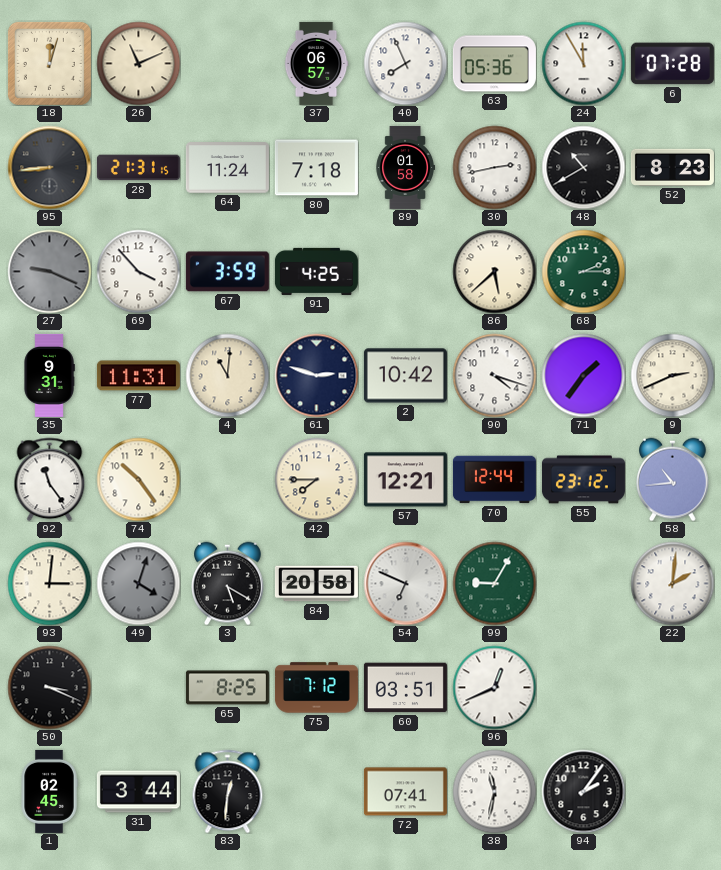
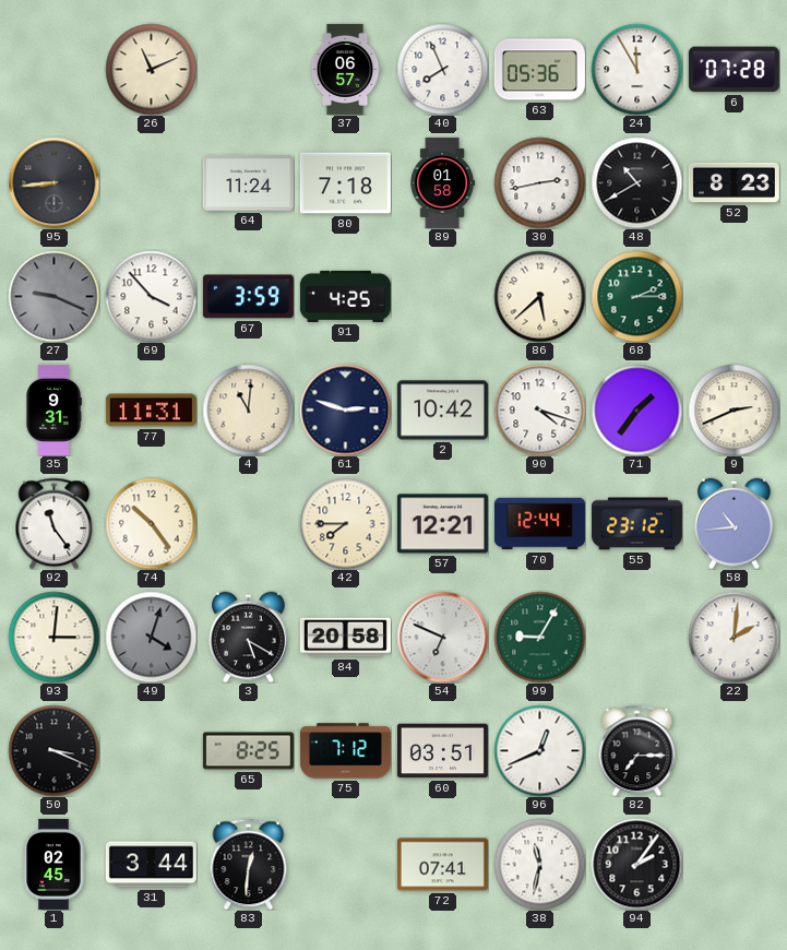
18: 12:03 -> none
28: 21:31 -> none
82: none -> 7:15
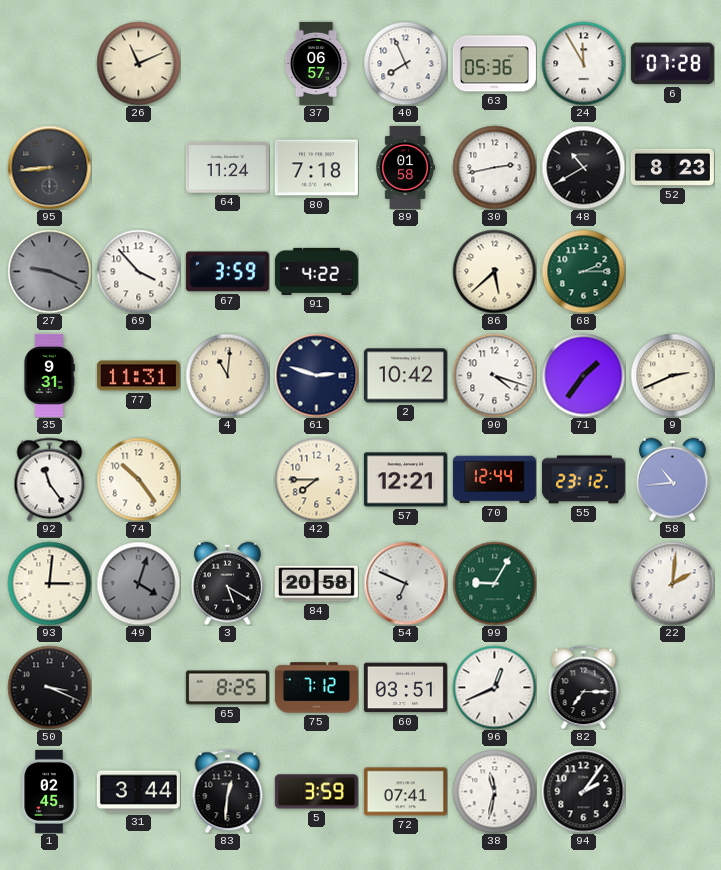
91: 4:25 -> 4:22
5: none -> 3:59
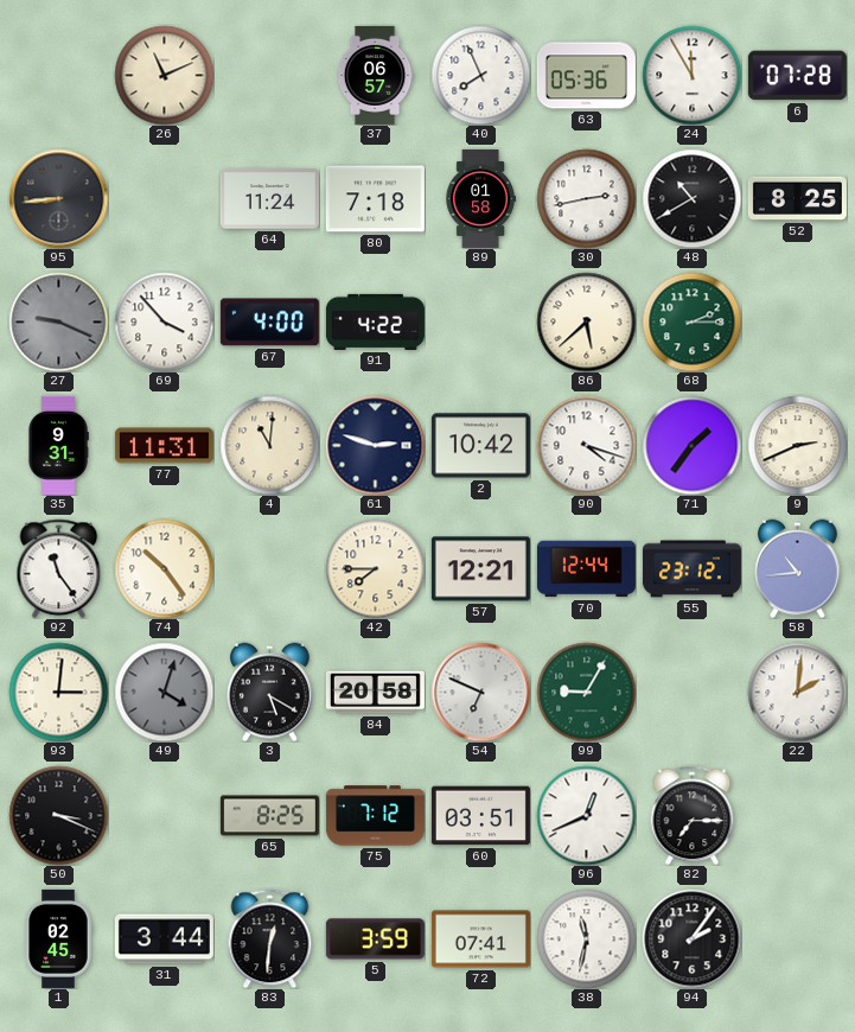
52: 8:23 -> 8:25
67: 3:59 -> 4:00
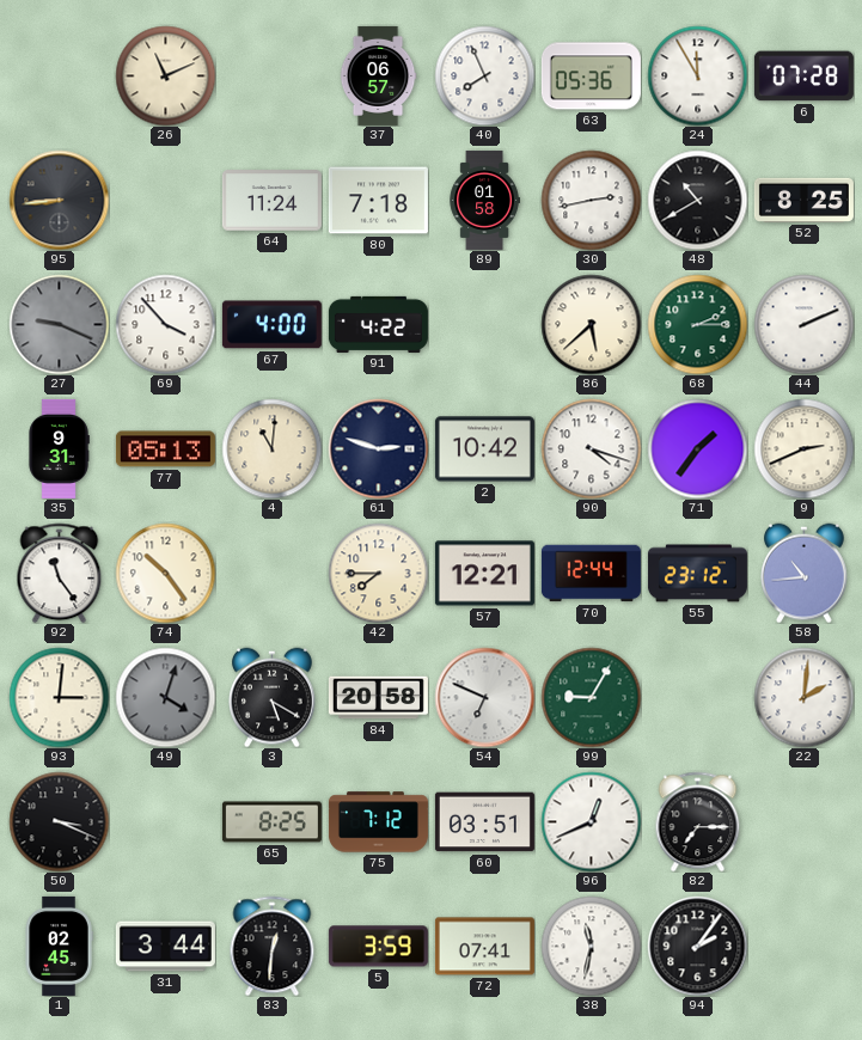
44: none -> 2:11
77: 11:31 -> 05:13
